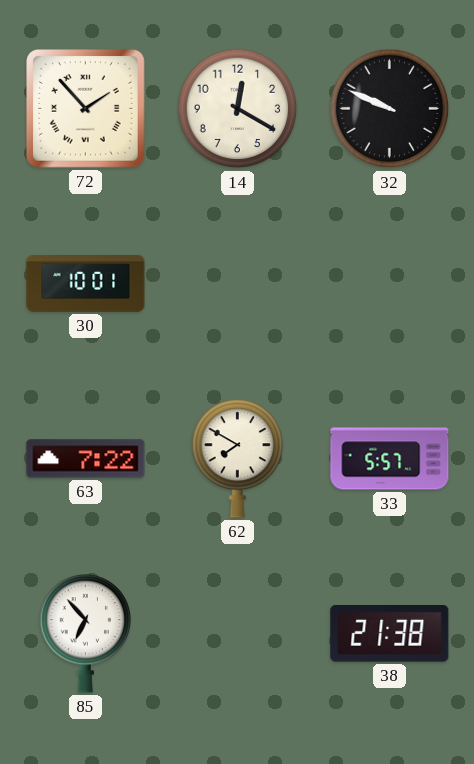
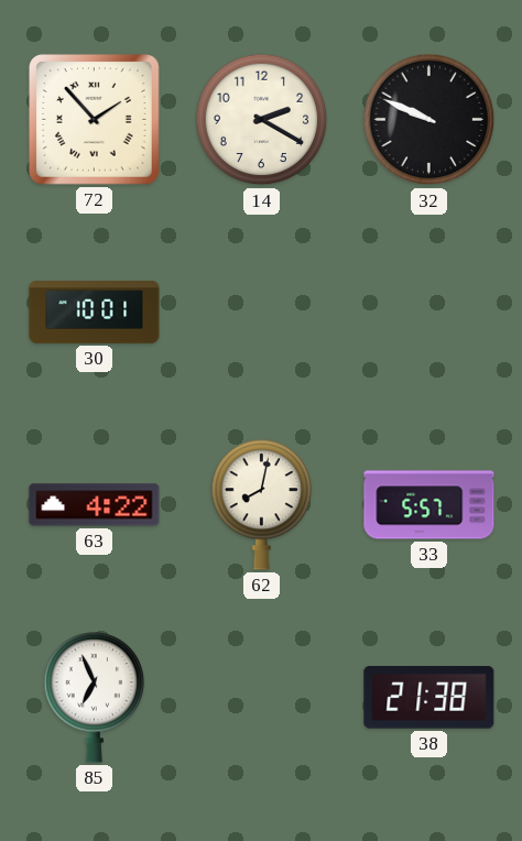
14: 12:20 -> 2:20
63: 7:22 -> 4:22
62: 7:50 -> 8:02
85: 6:53 -> 6:56
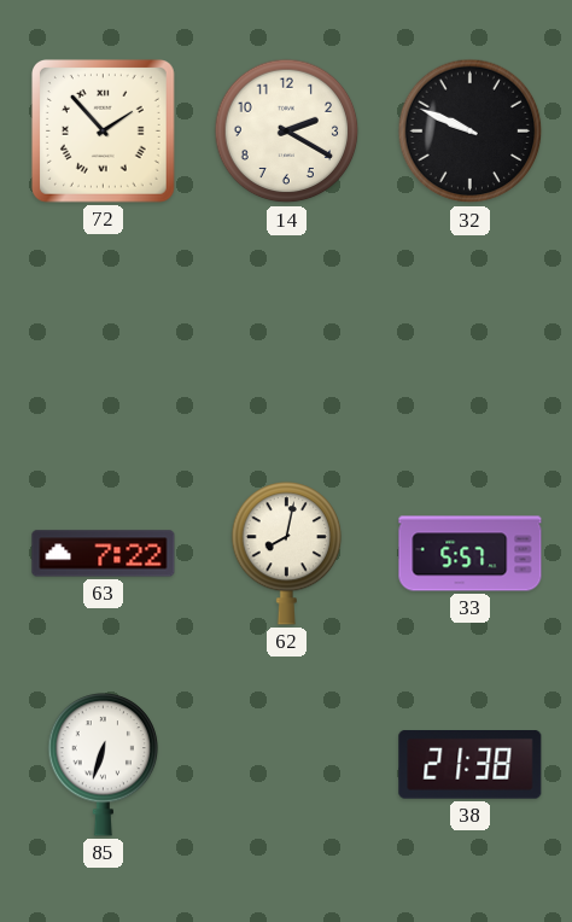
30: 10:01 -> none
63: 4:22 -> 7:22
85: 6:56 -> 6:33
